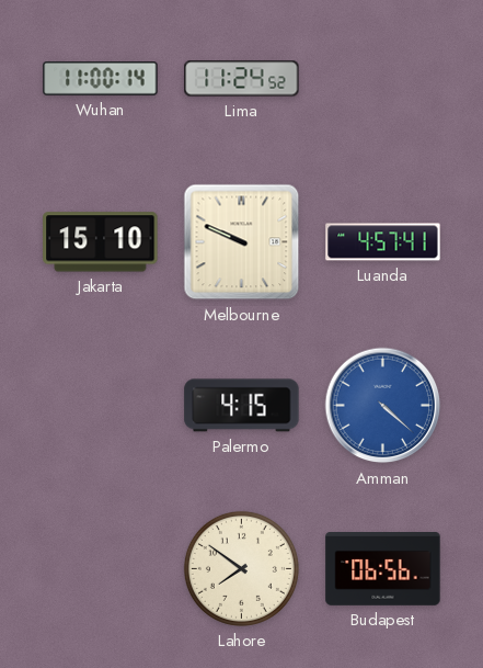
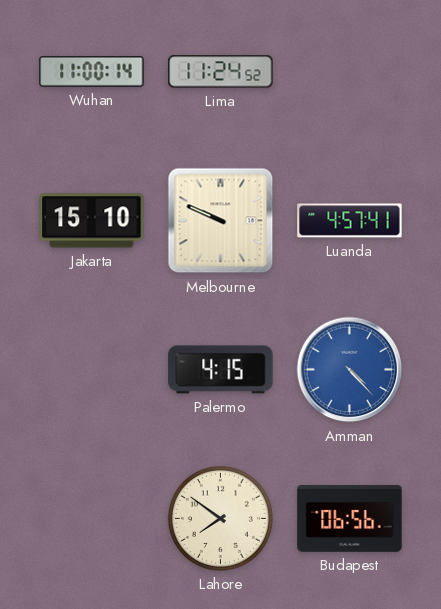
Amman: 4:22 -> 4:23
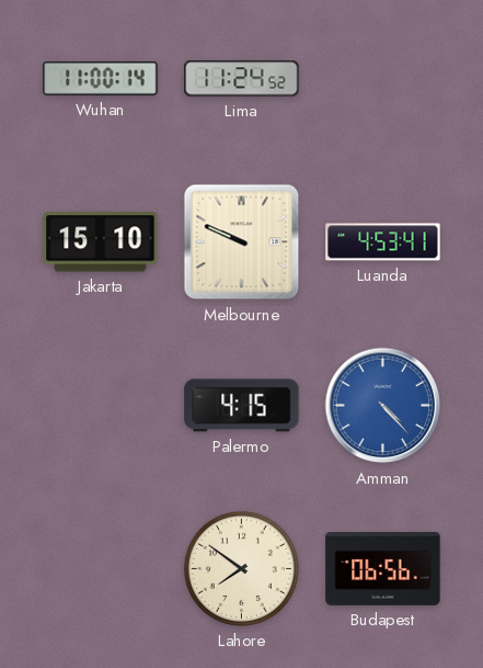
Luanda: 4:57 -> 4:53
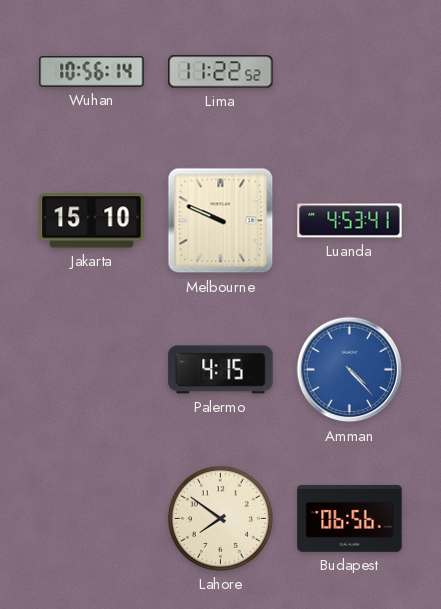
Wuhan: 11:00 -> 10:56
Lima: 11:24 -> 11:22
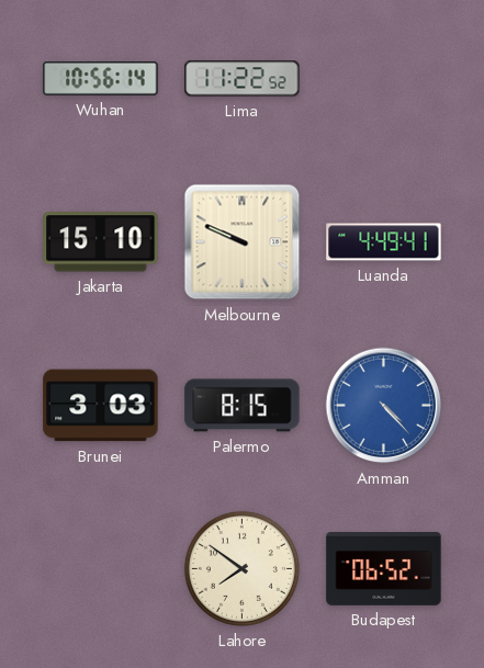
Luanda: 4:53 -> 4:49
Brunei: none -> 3:03
Palermo: 4:15 -> 8:15
Budapest: 06:56 -> 06:52
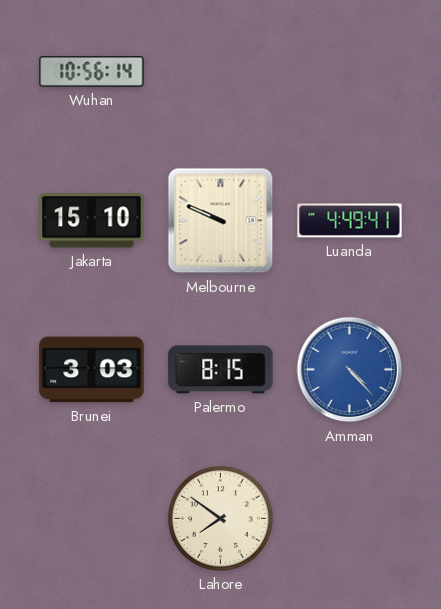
Lima: 11:22 -> none
Budapest: 06:52 -> none
